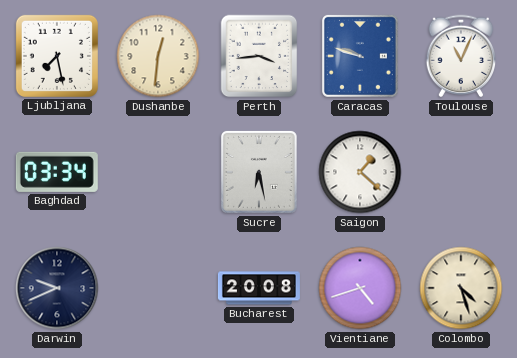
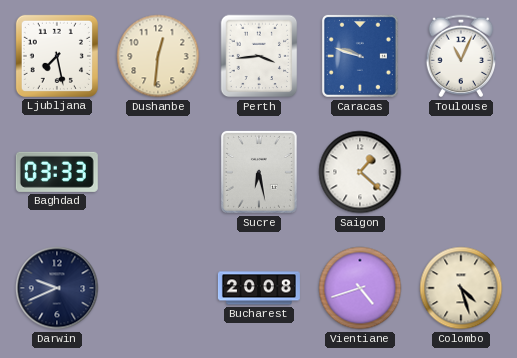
Baghdad: 03:34 -> 03:33
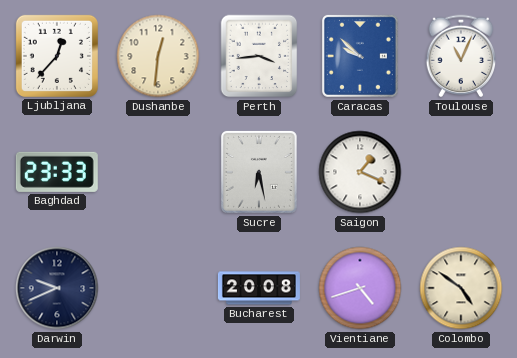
Ljubljana: 7:28 -> 12:37
Caracas: 9:48 -> 9:52
Baghdad: 03:33 -> 23:33
Saigon: 1:22 -> 1:19
Colombo: 4:27 -> 4:51
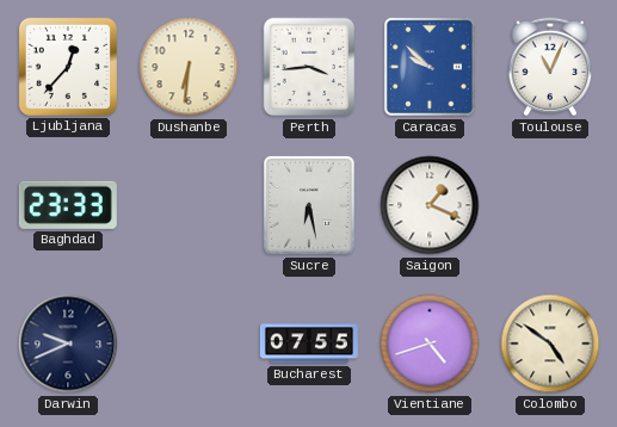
Dushanbe: 12:31 -> 6:31
Bucharest: 20:08 -> 07:55
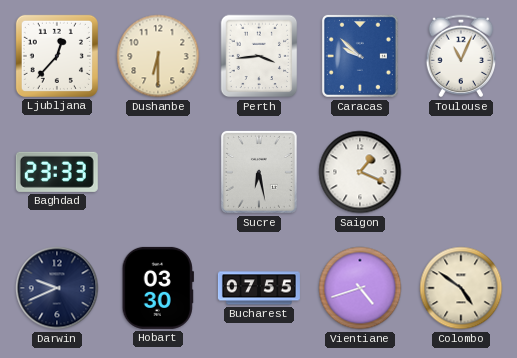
Dushanbe: 6:31 -> 6:30
Hobart: none -> 03:30
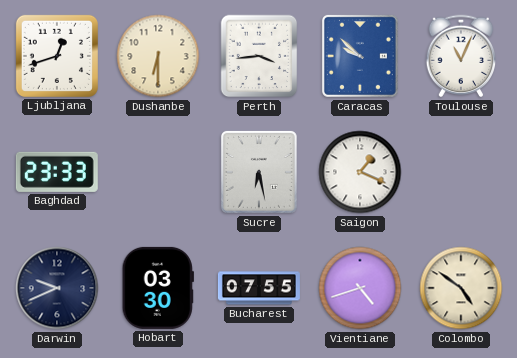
Ljubljana: 12:37 -> 12:42
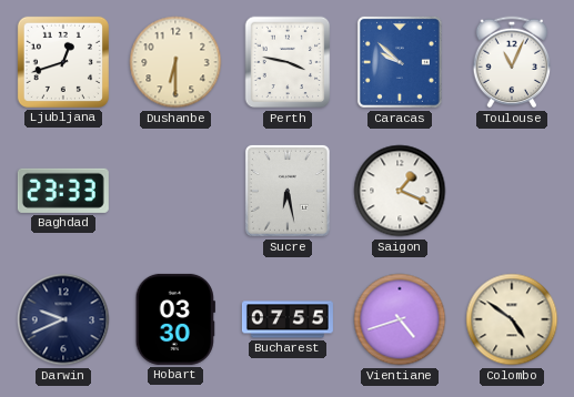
Perth: 3:44 -> 3:47
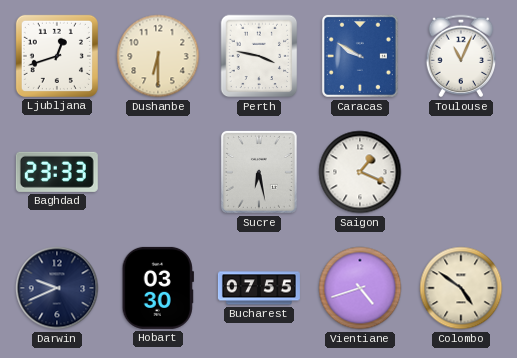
Caracas: 9:52 -> 9:50
